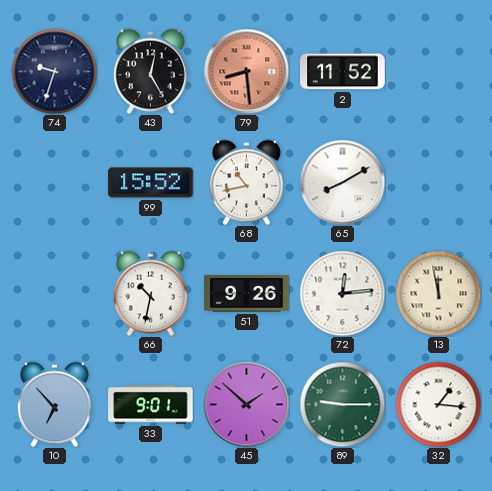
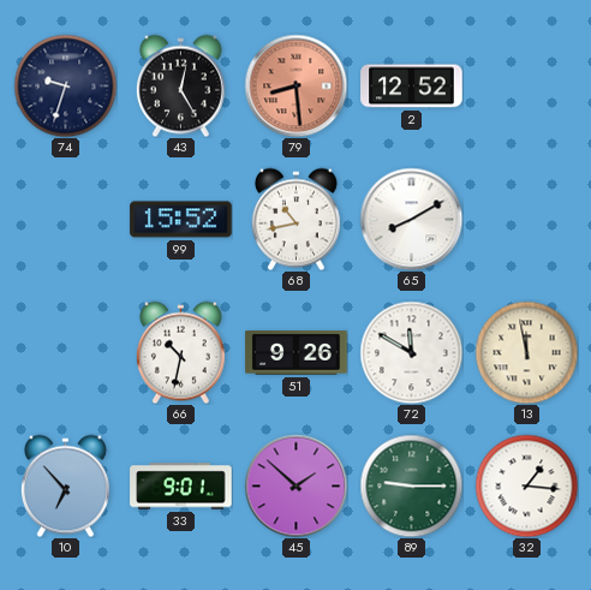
2: 11:52 -> 12:52
72: 12:14 -> 11:50
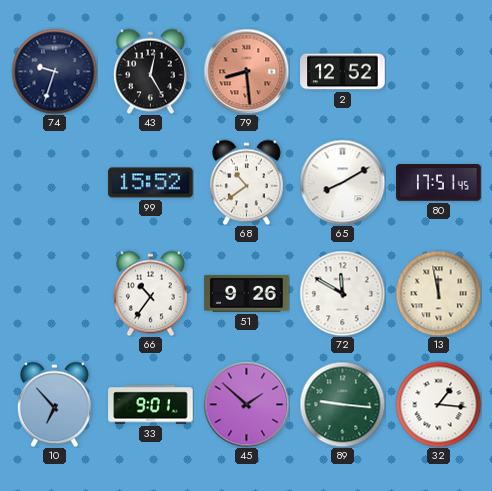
68: 10:43 -> 10:39
80: none -> 17:51
66: 10:32 -> 10:36
89: 9:15 -> 9:16
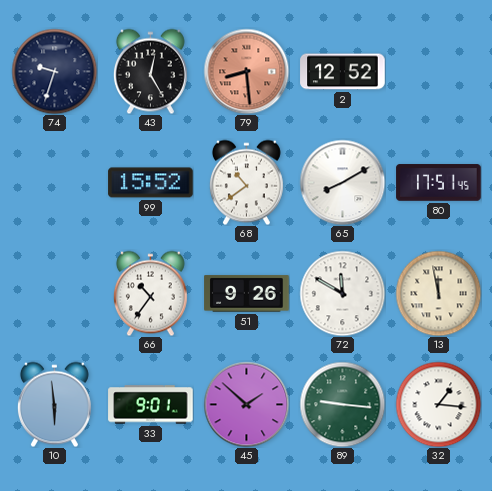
10: 6:53 -> 5:59
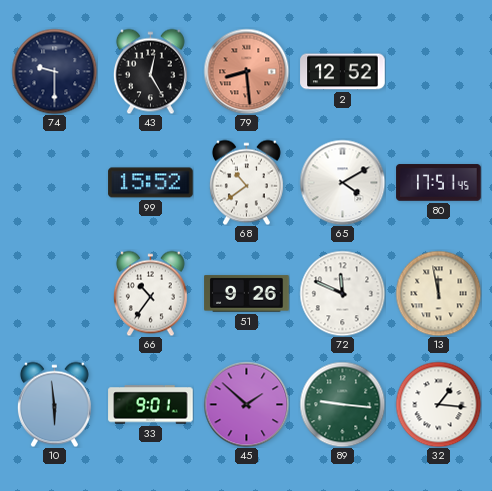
74: 9:33 -> 9:30
65: 8:10 -> 4:10
72: 11:50 -> 11:49
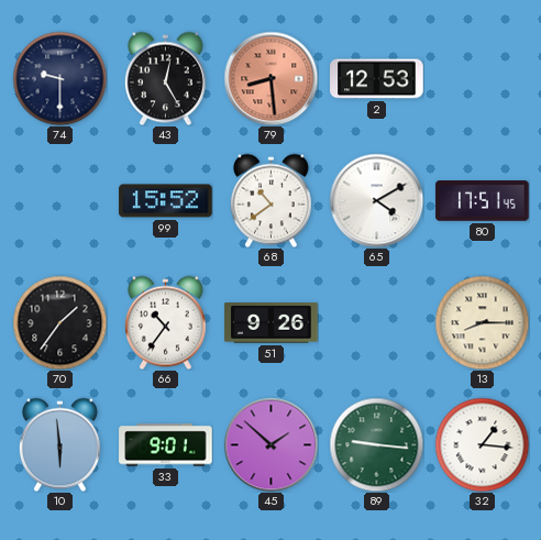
2: 12:52 -> 12:53
70: none -> 1:36
72: 11:49 -> none
13: 11:58 -> 8:15
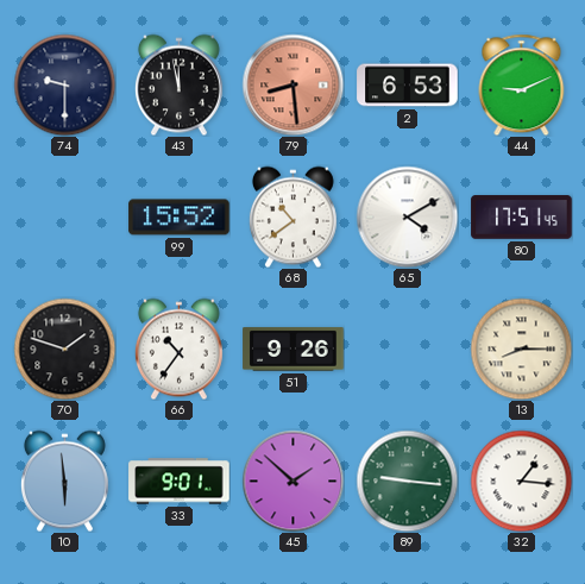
43: 12:25 -> 11:58
2: 12:53 -> 6:53
44: none -> 9:11
70: 1:36 -> 1:48
